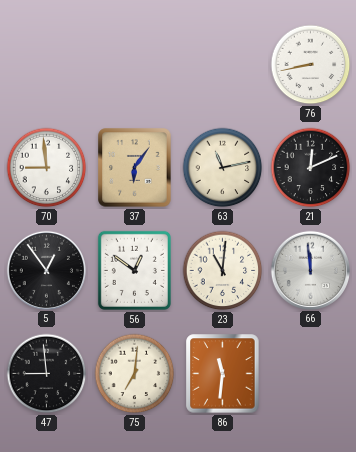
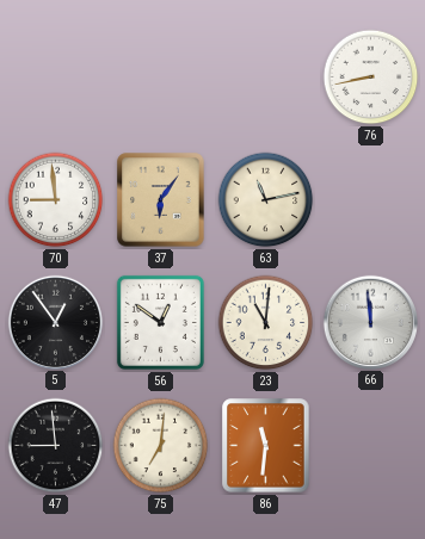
21: 12:11 -> none
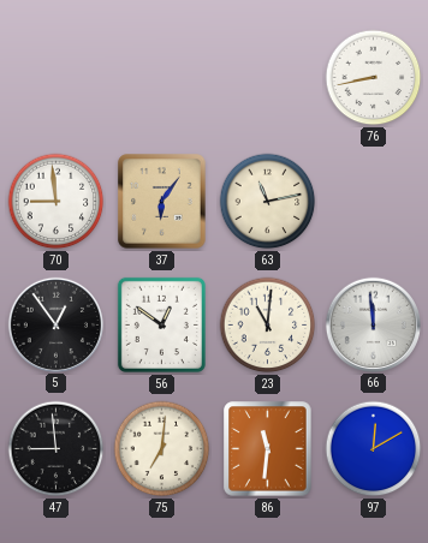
97: none -> 12:10
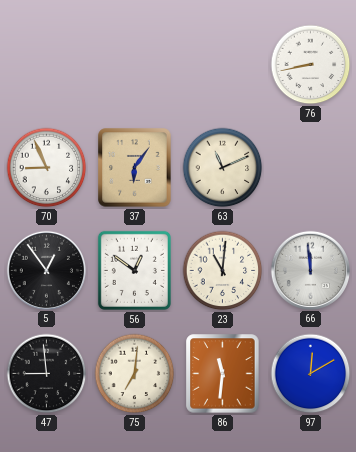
70: 8:59 -> 8:56
63: 11:13 -> 11:11
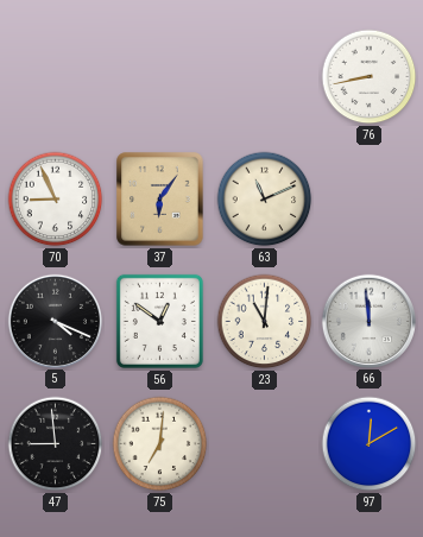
5: 12:54 -> 4:19
86: 11:31 -> none
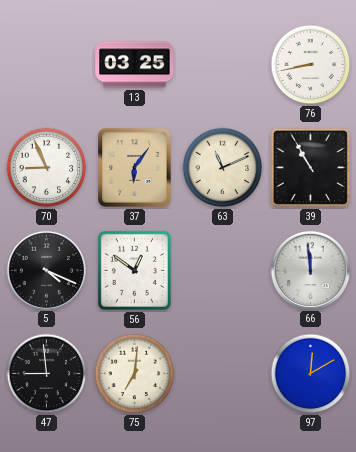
13: none -> 03:25
39: none -> 10:55
23: 11:01 -> none
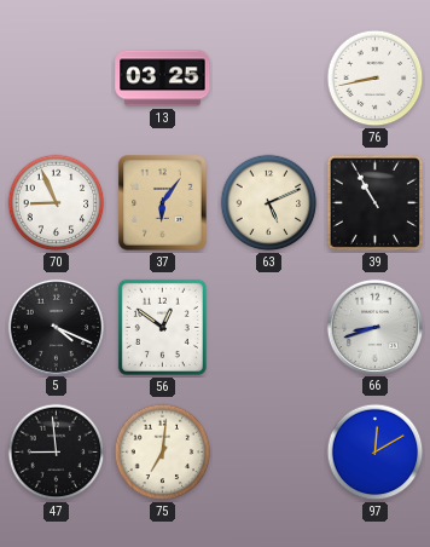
63: 11:11 -> 5:11
66: 11:59 -> 8:42
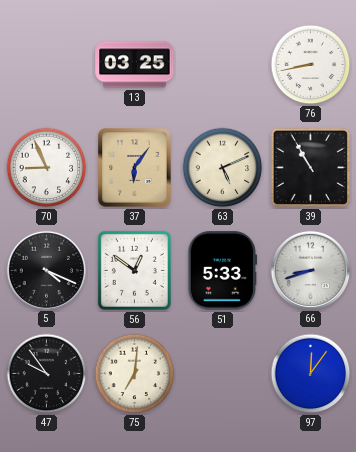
51: none -> 5:33
47: 8:59 -> 9:54
97: 12:10 -> 12:06
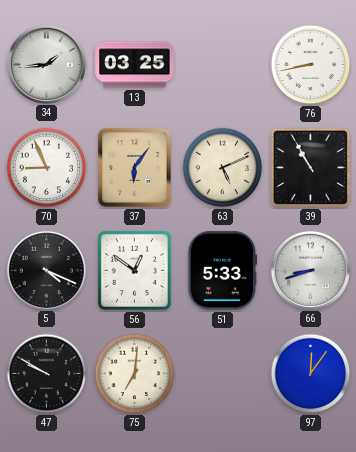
34: none -> 1:44
47: 9:54 -> 9:50
